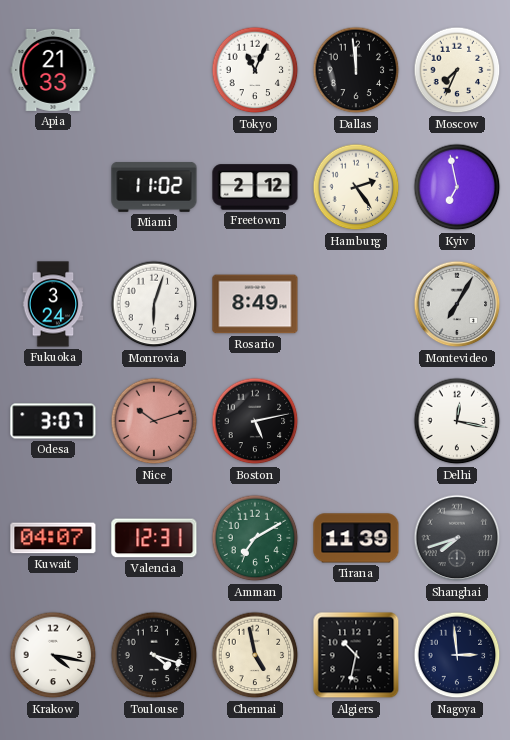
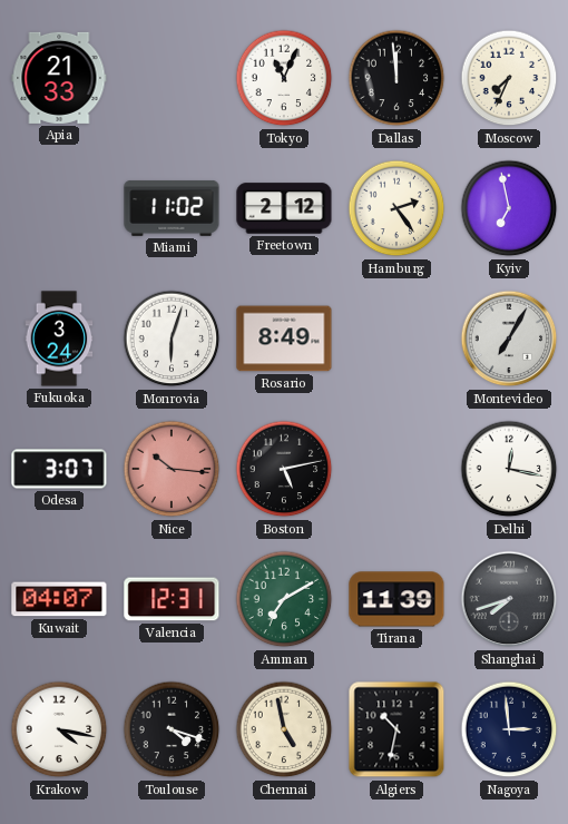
Nice: 10:12 -> 10:16
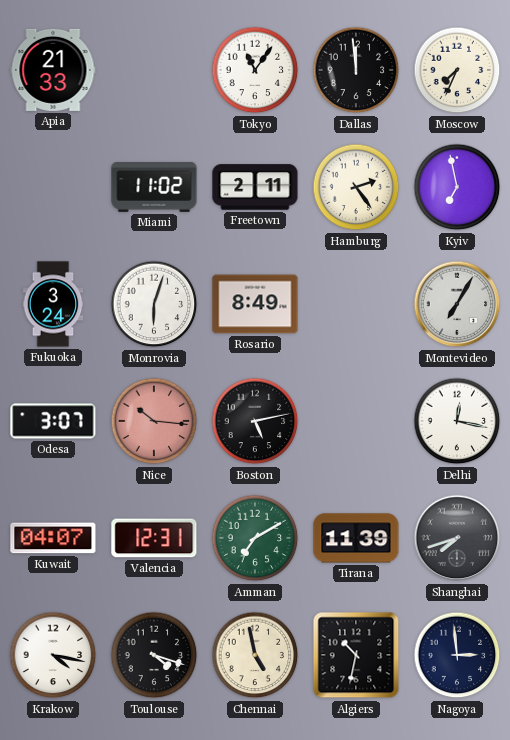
Tokyo: 11:04 -> 11:06
Freetown: 2:12 -> 2:11
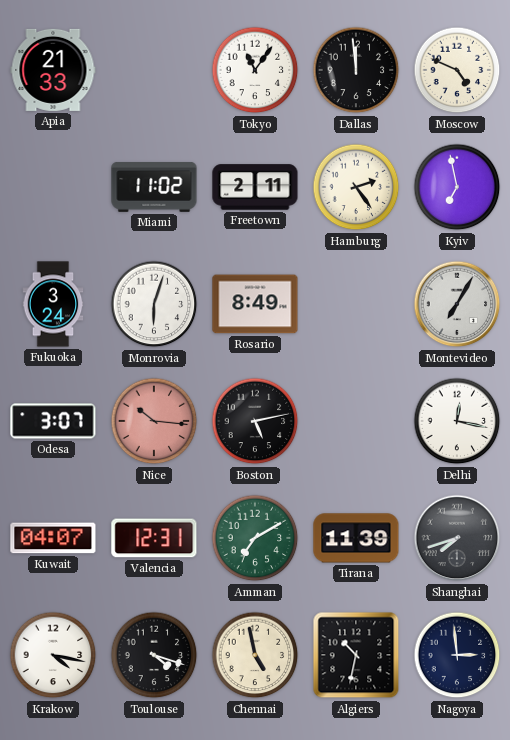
Moscow: 7:34 -> 4:49
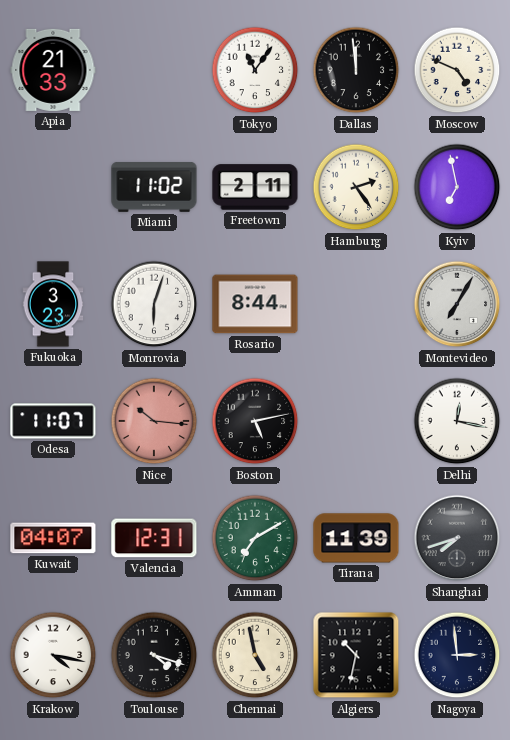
Fukuoka: 3:24 -> 3:23
Rosario: 8:49 -> 8:44
Odesa: 3:07 -> 11:07
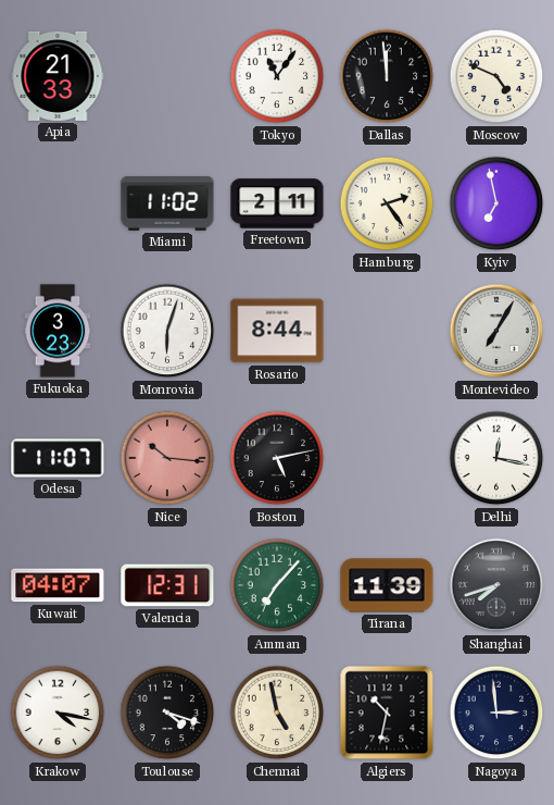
Amman: 7:10 -> 7:07
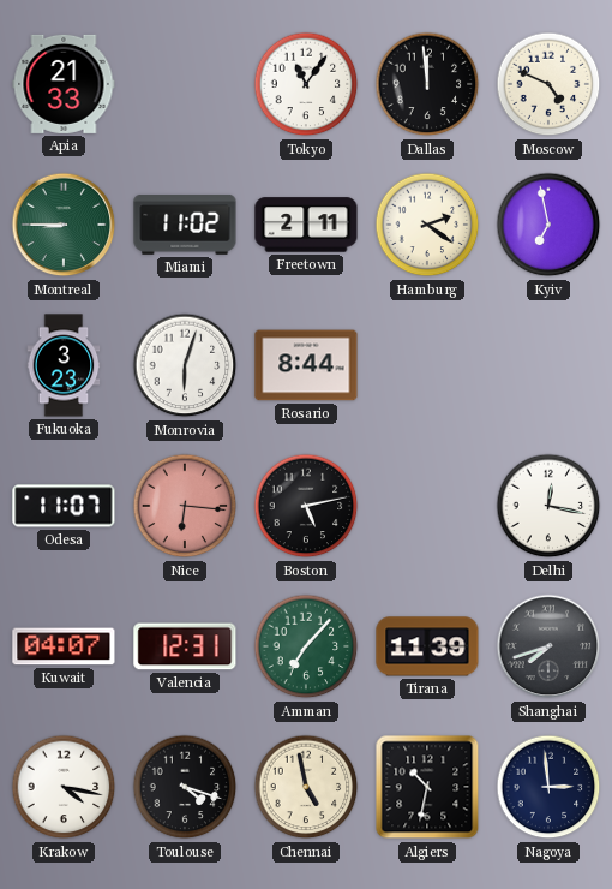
Montreal: none -> 8:45
Hamburg: 2:24 -> 2:21
Montevideo: 7:05 -> none
Nice: 10:16 -> 6:16
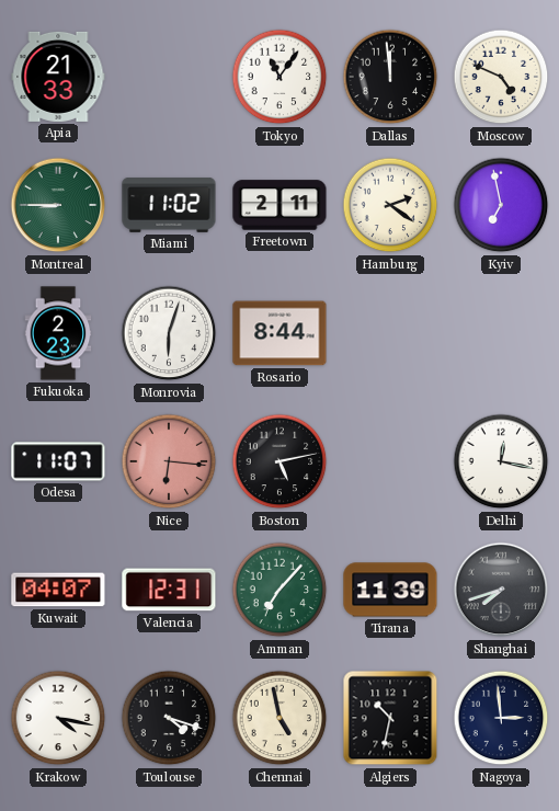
Fukuoka: 3:23 -> 2:23
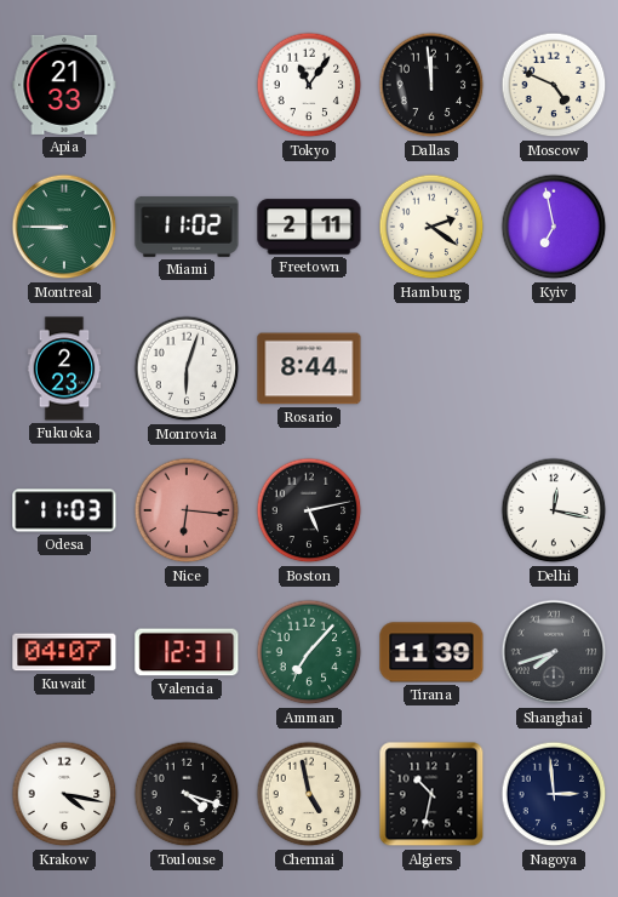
Odesa: 11:07 -> 11:03
